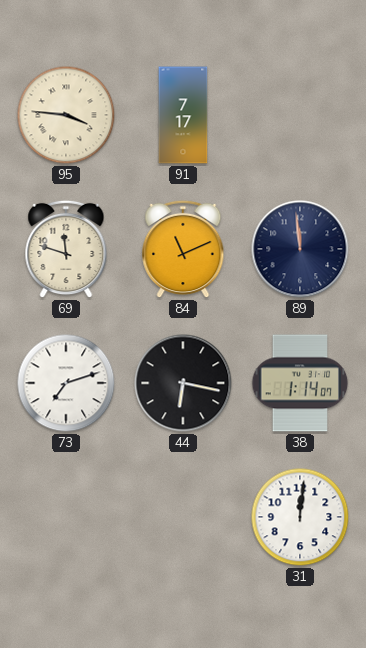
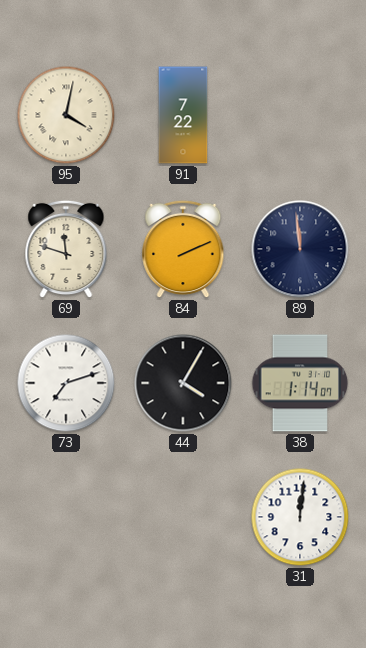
95: 3:46 -> 4:02
91: 7:17 -> 7:22
84: 11:11 -> 2:11
44: 6:17 -> 4:05
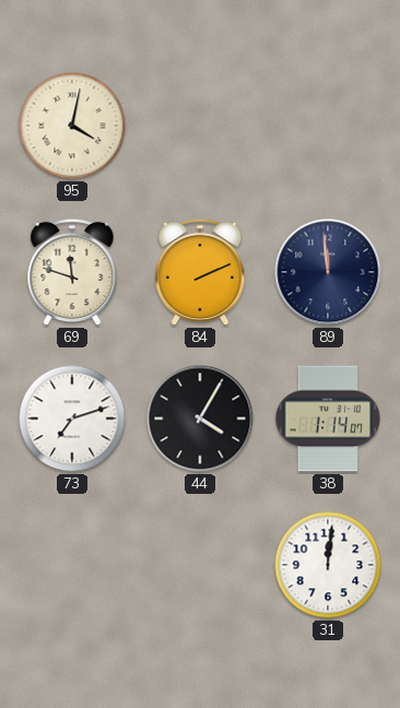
91: 7:22 -> none
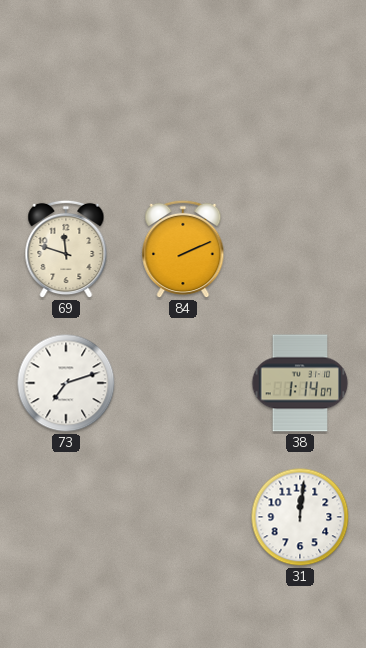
95: 4:02 -> none
89: 11:59 -> none
44: 4:05 -> none
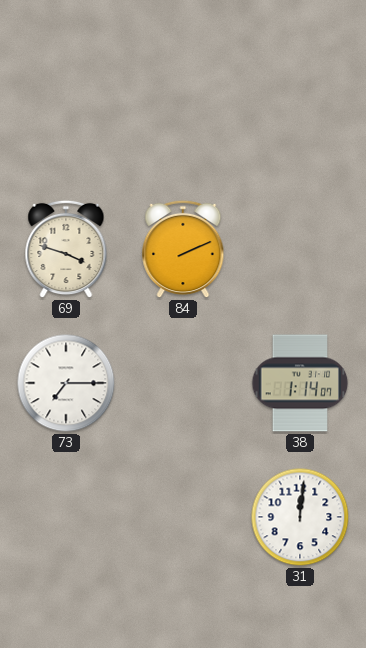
69: 11:48 -> 3:48
73: 7:12 -> 7:15
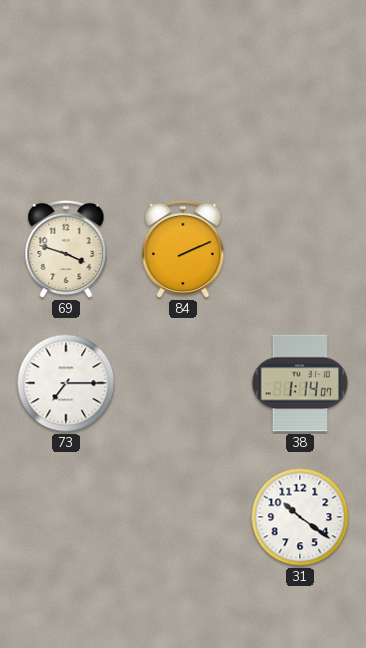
31: 12:01 -> 10:21
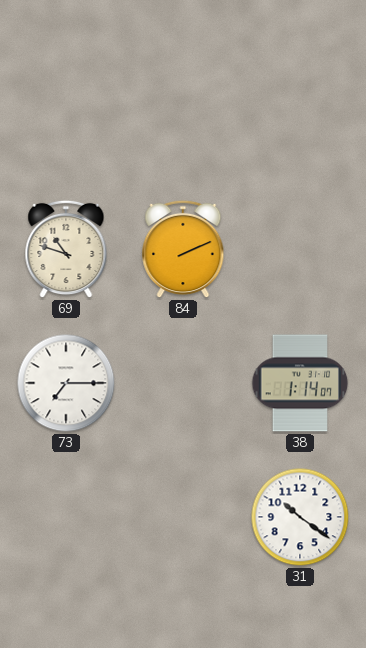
69: 3:48 -> 10:48
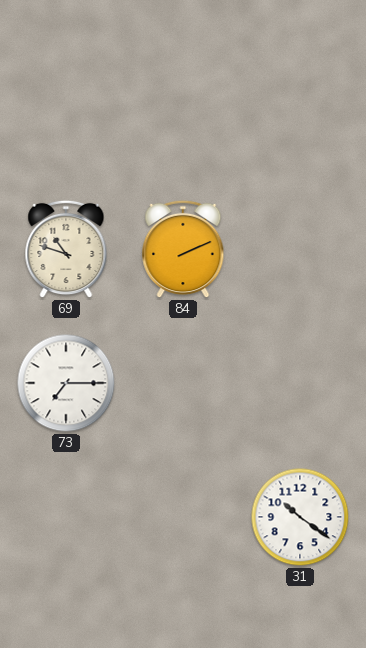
38: 1:14 -> none
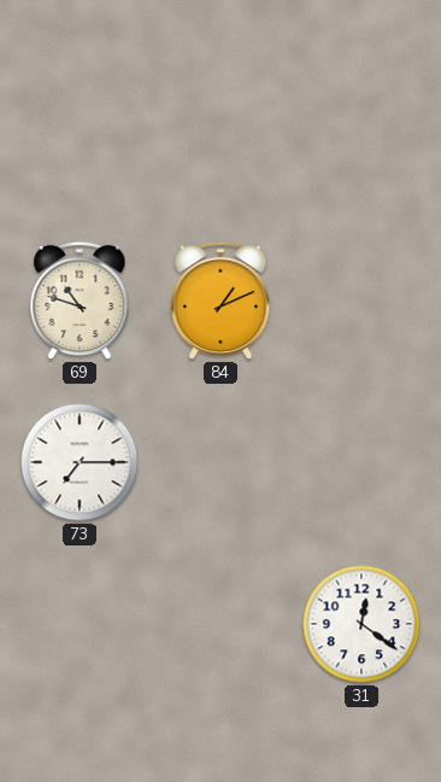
84: 2:11 -> 1:11
31: 10:21 -> 12:21
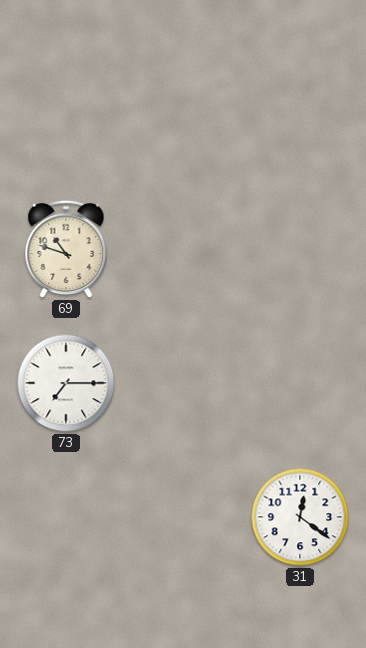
84: 1:11 -> none
